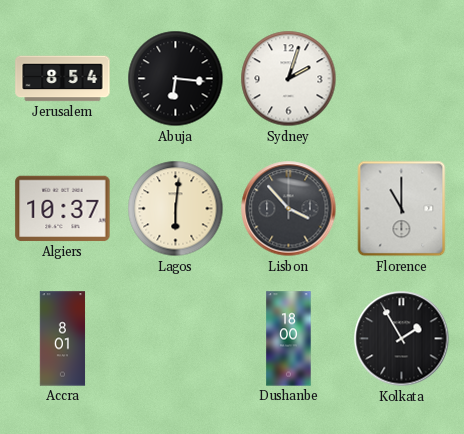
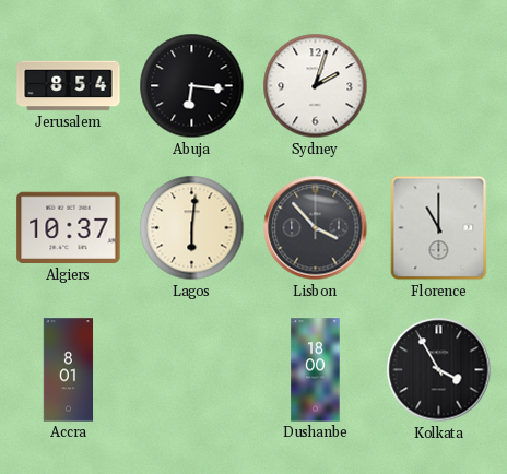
Kolkata: 1:55 -> 3:55
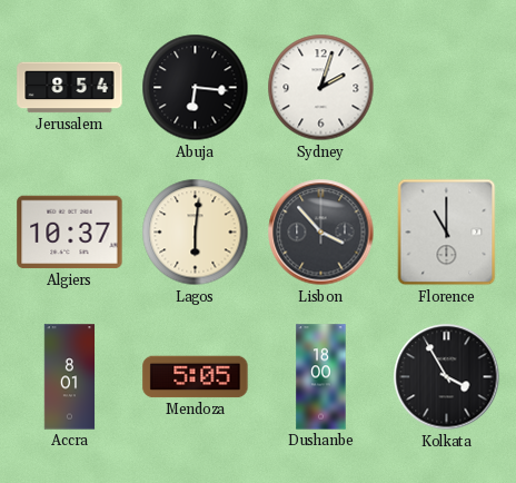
Mendoza: none -> 5:05
